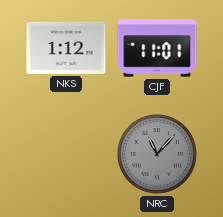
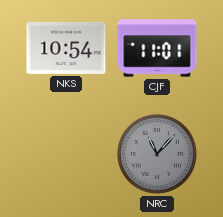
NKS: 1:12 -> 10:54
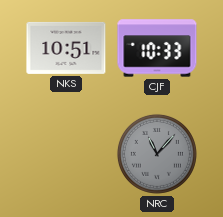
NKS: 10:54 -> 10:51
CJF: 11:01 -> 10:33
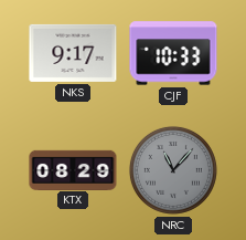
NKS: 10:51 -> 9:17
KTX: none -> 08:29
